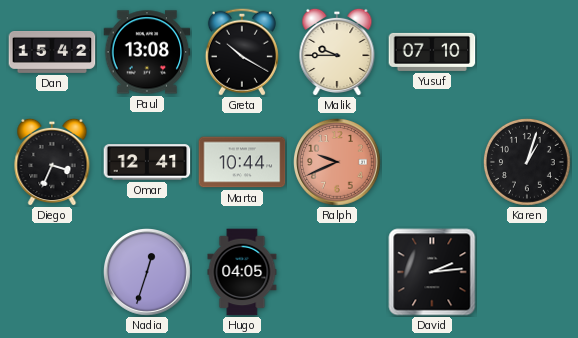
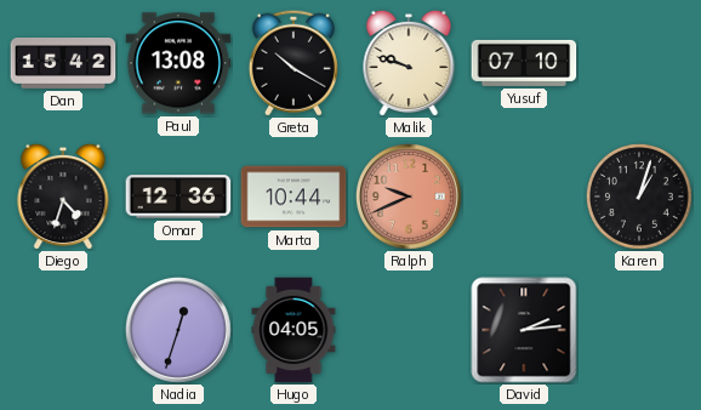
Malik: 9:45 -> 9:48
Diego: 3:34 -> 4:33
Omar: 12:41 -> 12:36
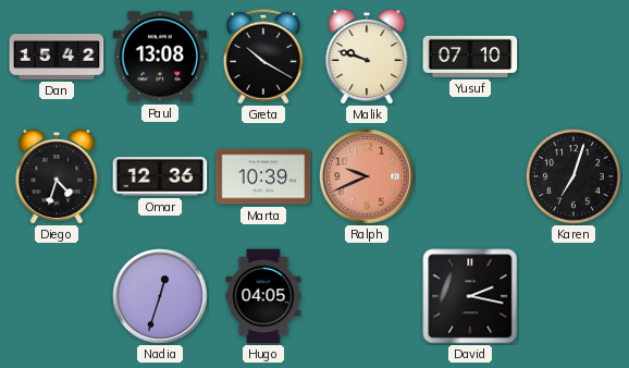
Marta: 10:44 -> 10:39
Karen: 1:03 -> 7:03
David: 2:14 -> 2:17
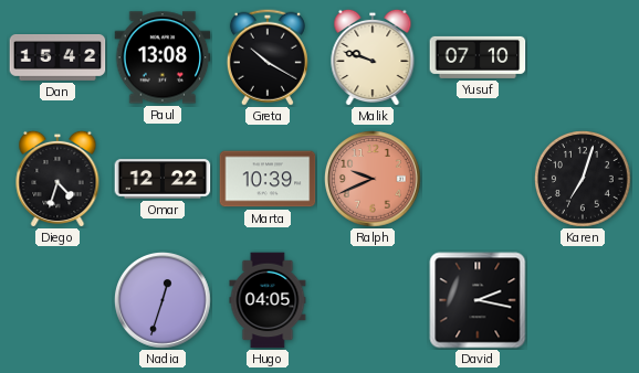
Omar: 12:36 -> 12:22
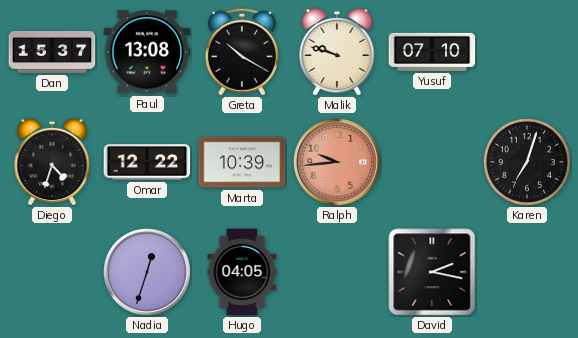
Dan: 15:42 -> 15:37
Ralph: 9:41 -> 9:44
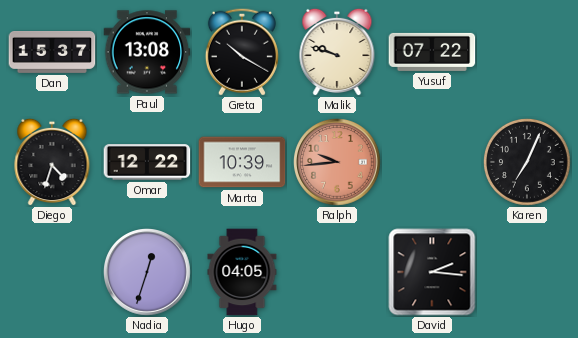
Yusuf: 07:10 -> 07:22
Karen: 7:03 -> 7:04
David: 2:17 -> 2:16
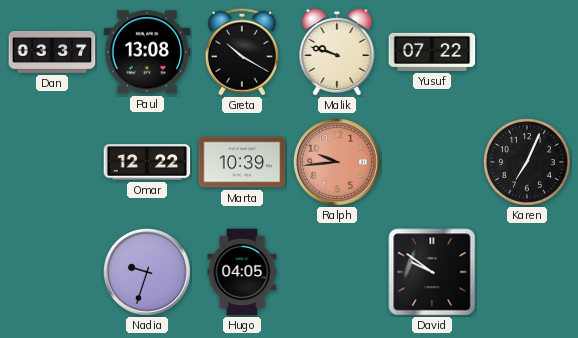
Dan: 15:37 -> 03:37
Diego: 4:33 -> none
Nadia: 12:33 -> 9:33
David: 2:16 -> 9:51
